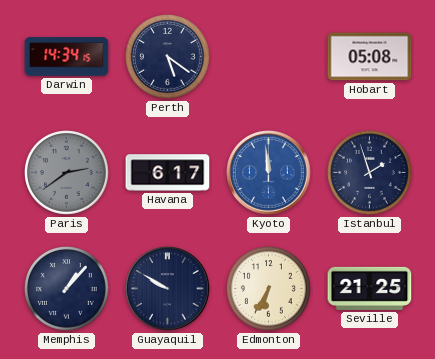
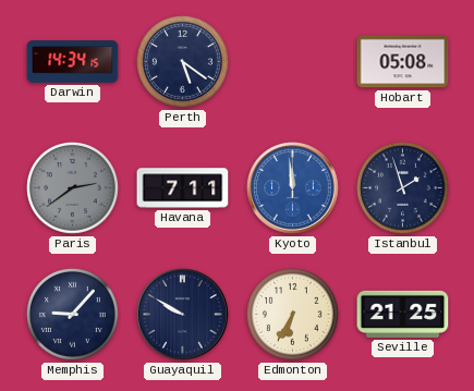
Havana: 6:17 -> 7:11
Memphis: 1:07 -> 9:07
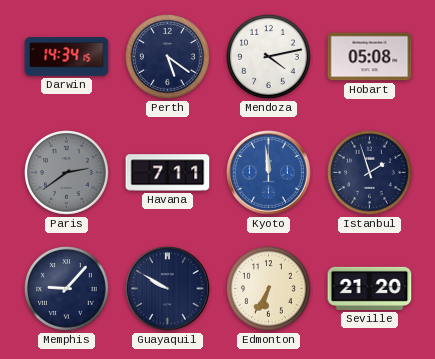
Mendoza: none -> 4:13
Seville: 21:25 -> 21:20
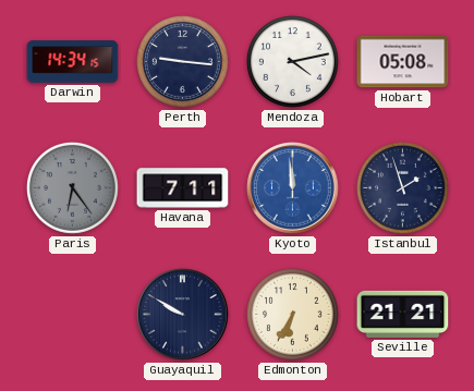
Perth: 5:21 -> 9:16
Paris: 2:39 -> 6:24
Memphis: 9:07 -> none
Seville: 21:20 -> 21:21
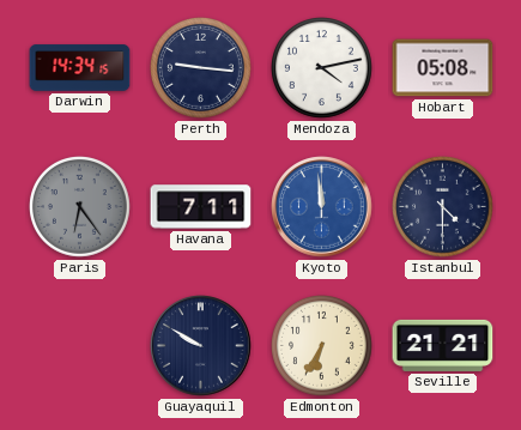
Istanbul: 1:57 -> 4:30
